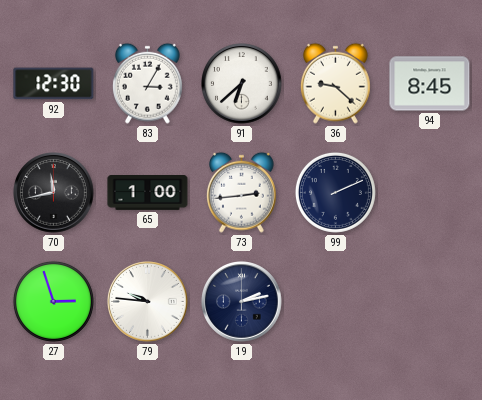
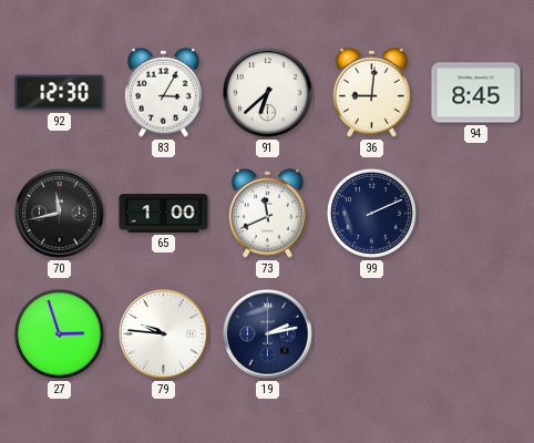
36: 9:22 -> 9:01
73: 2:44 -> 11:41
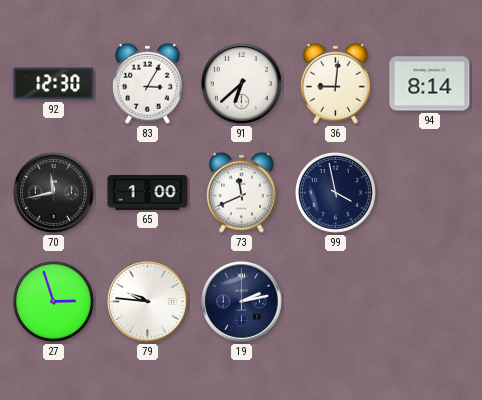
94: 8:45 -> 8:14
99: 2:11 -> 3:58
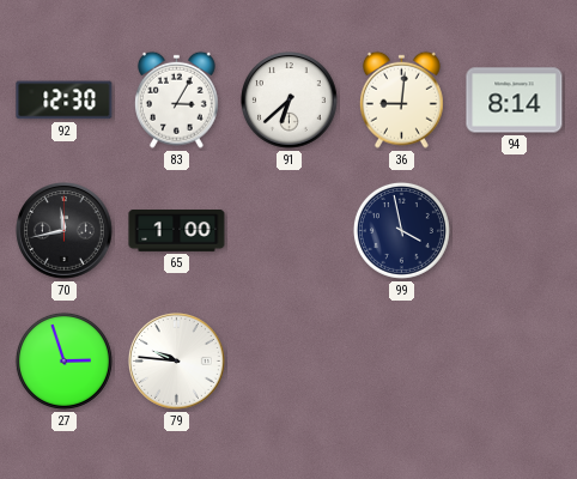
73: 11:41 -> none
19: 2:13 -> none
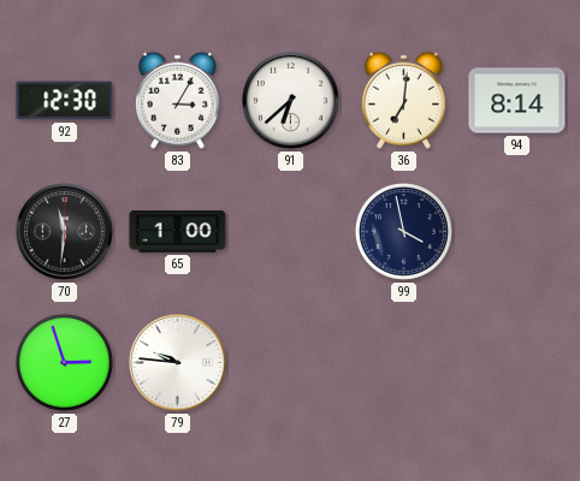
36: 9:01 -> 7:01
70: 11:43 -> 11:31
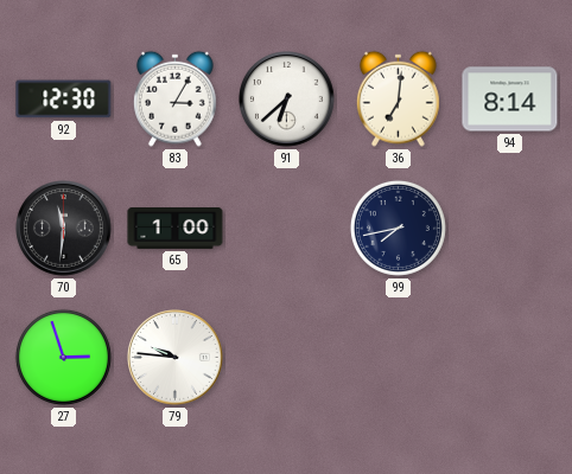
99: 3:58 -> 7:43
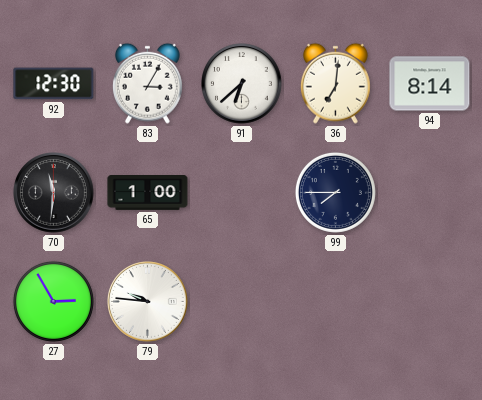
99: 7:43 -> 7:45
27: 2:57 -> 2:55
